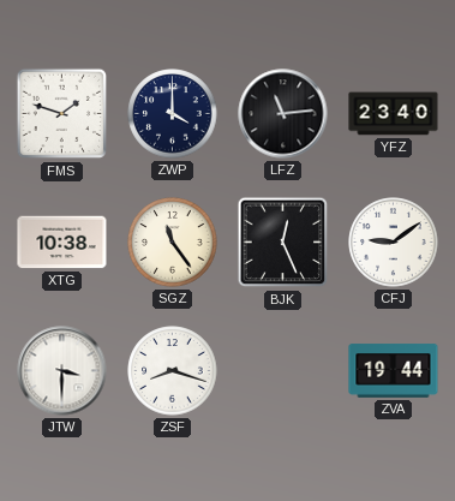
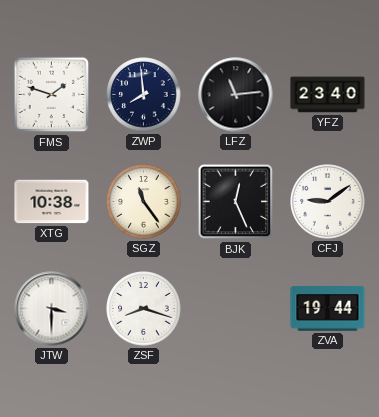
ZWP: 4:00 -> 7:59
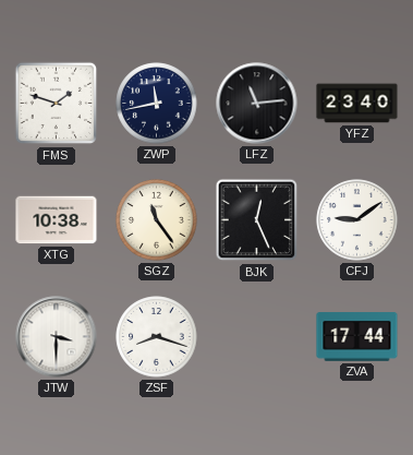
ZWP: 7:59 -> 11:43
ZVA: 19:44 -> 17:44
